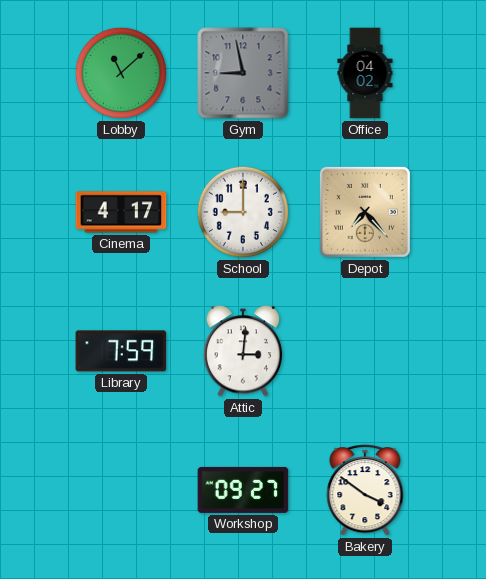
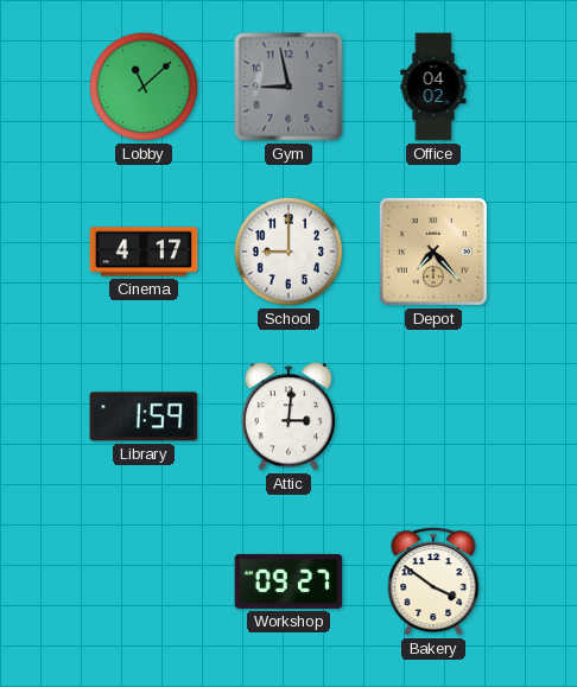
Library: 7:59 -> 1:59
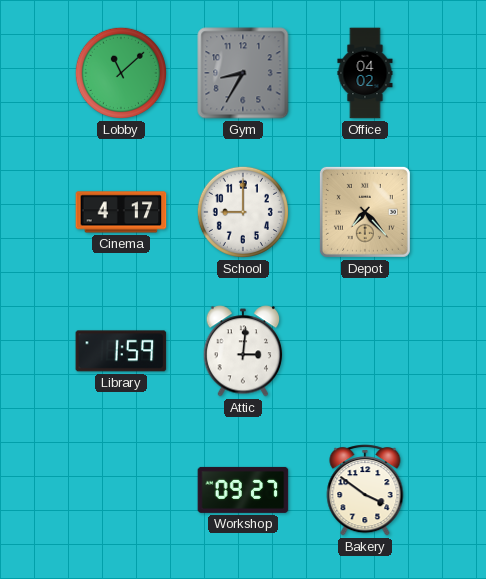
Gym: 8:58 -> 8:35
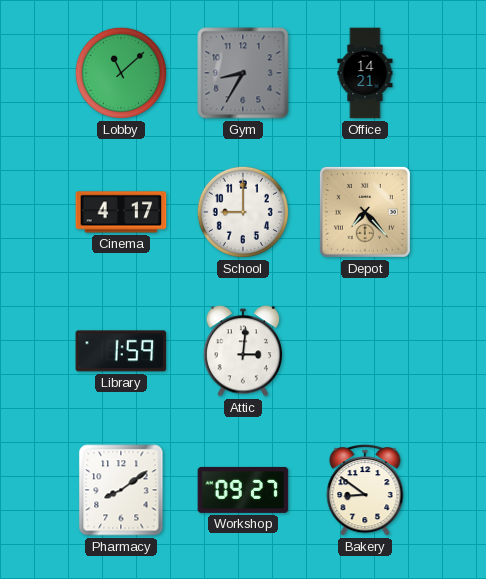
Office: 04:02 -> 14:21
Pharmacy: none -> 8:09
Bakery: 3:51 -> 8:51
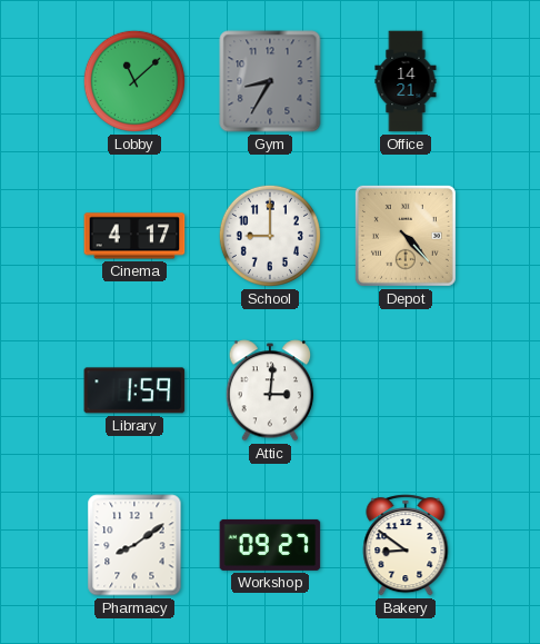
Depot: 7:23 -> 4:23
